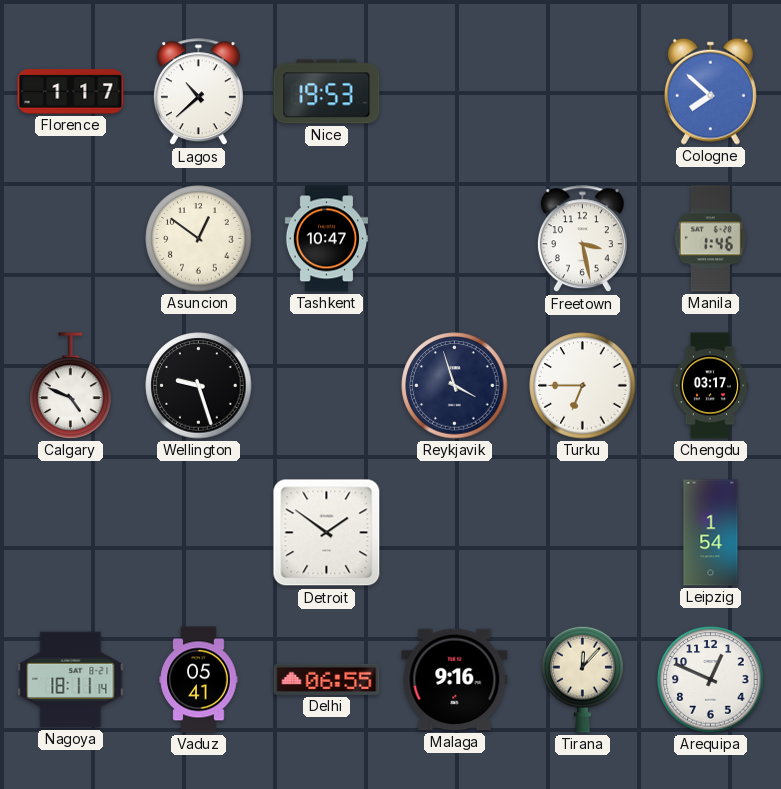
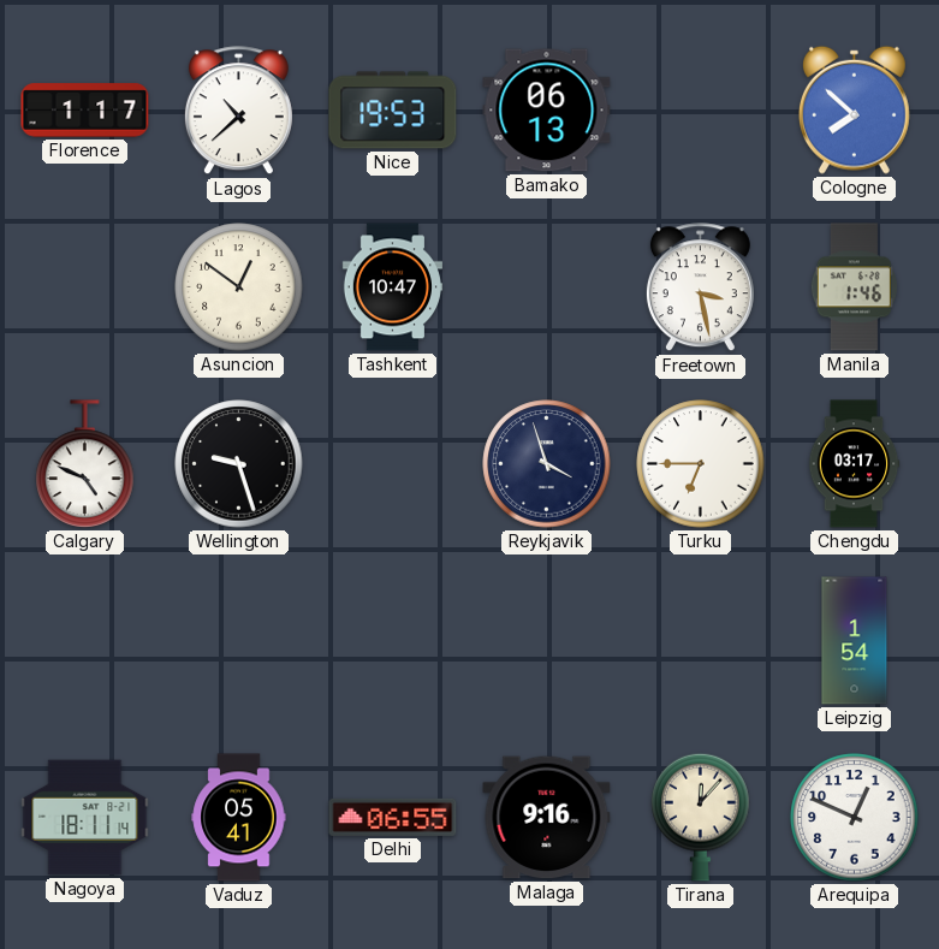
Bamako: none -> 06:13
Detroit: 1:51 -> none
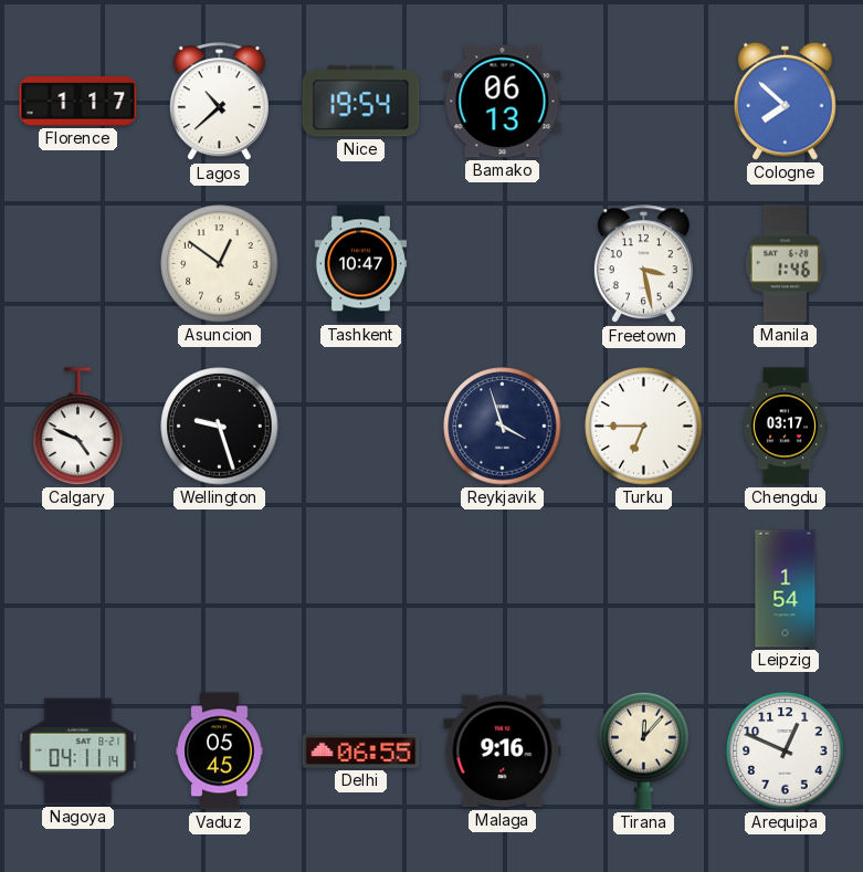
Nice: 19:53 -> 19:54
Nagoya: 18:11 -> 04:11
Vaduz: 05:41 -> 05:45
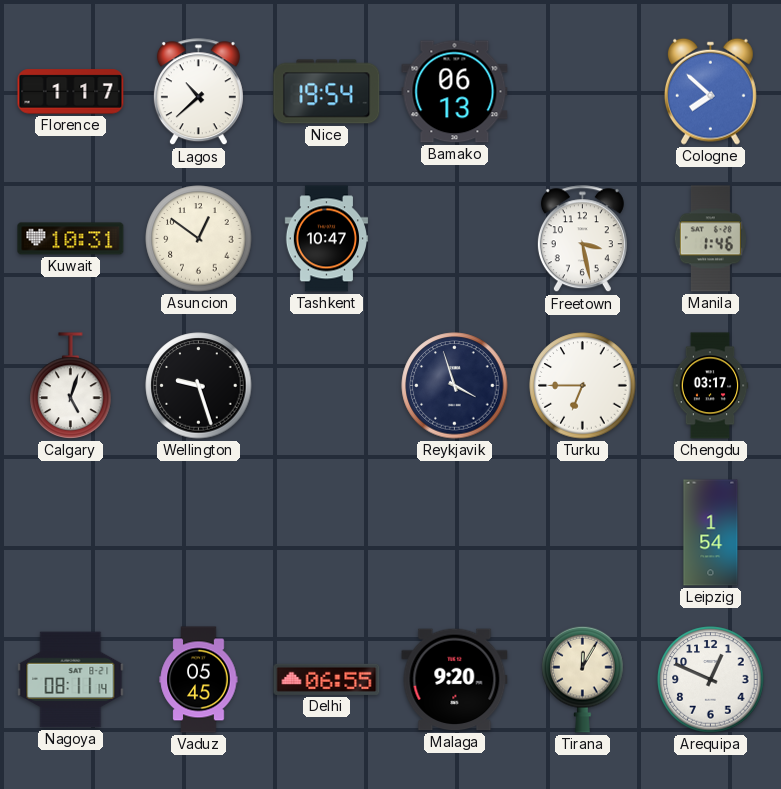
Kuwait: none -> 10:31
Calgary: 4:49 -> 5:03
Nagoya: 04:11 -> 08:11
Malaga: 9:16 -> 9:20
Tirana: 12:07 -> 12:05
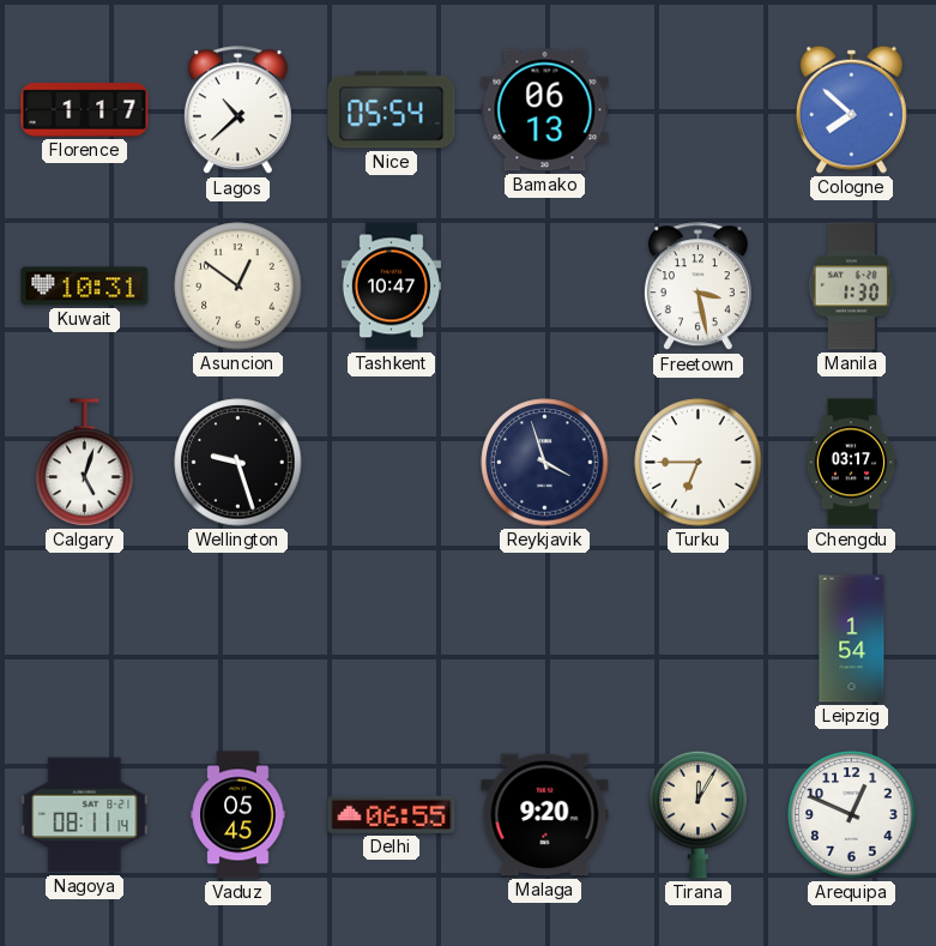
Nice: 19:54 -> 05:54
Manila: 1:46 -> 1:30
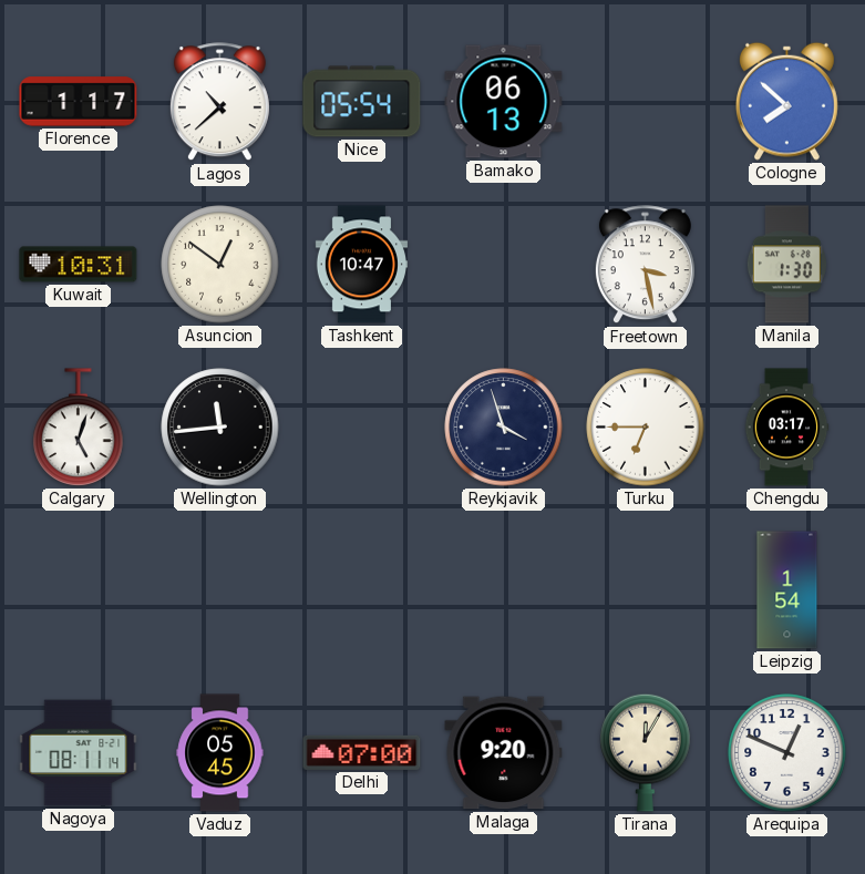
Wellington: 9:27 -> 11:44
Delhi: 06:55 -> 07:00
